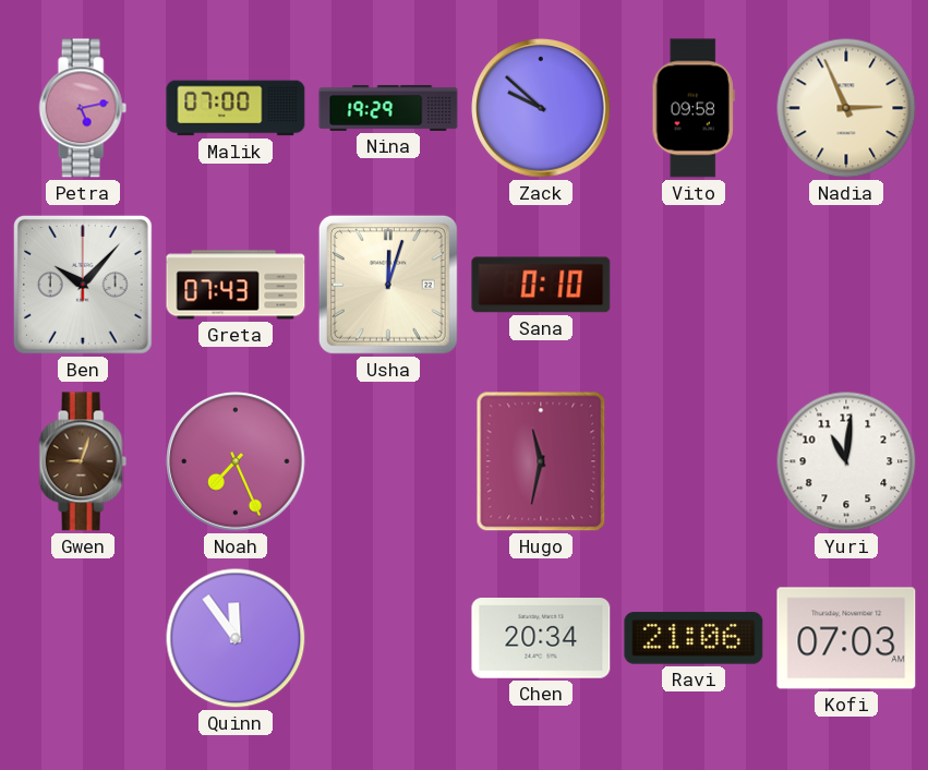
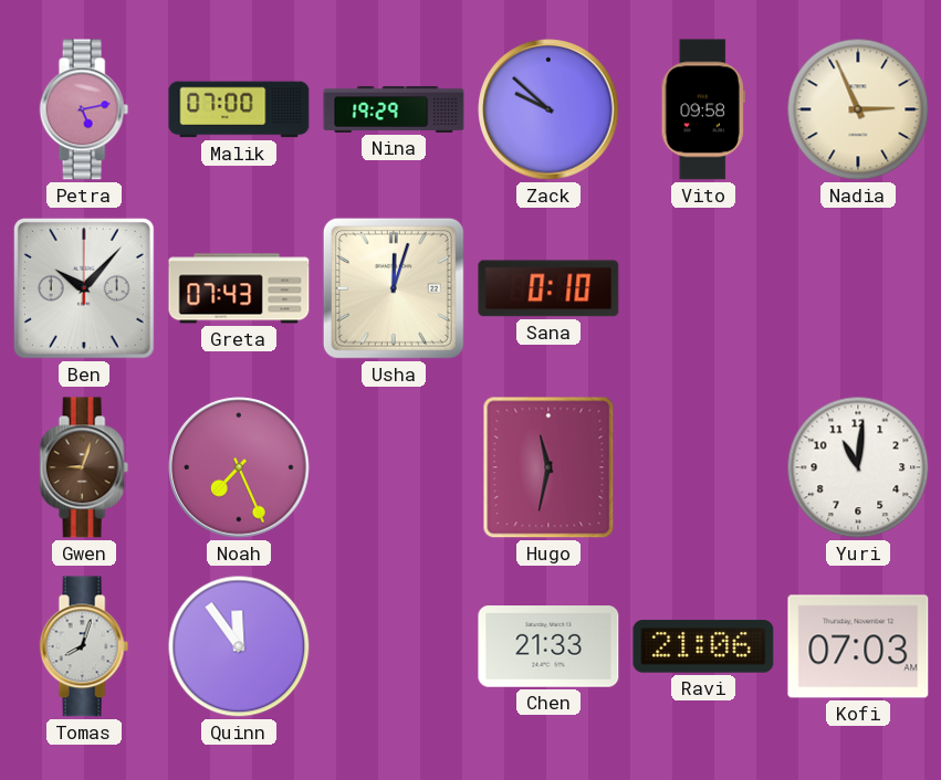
Tomas: none -> 8:03
Chen: 20:34 -> 21:33
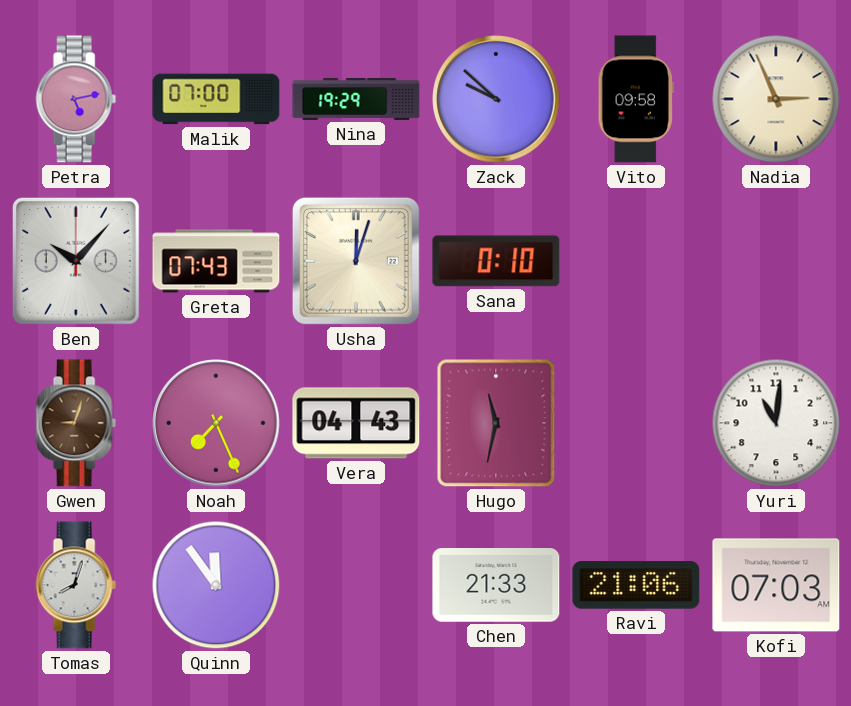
Vera: none -> 04:43
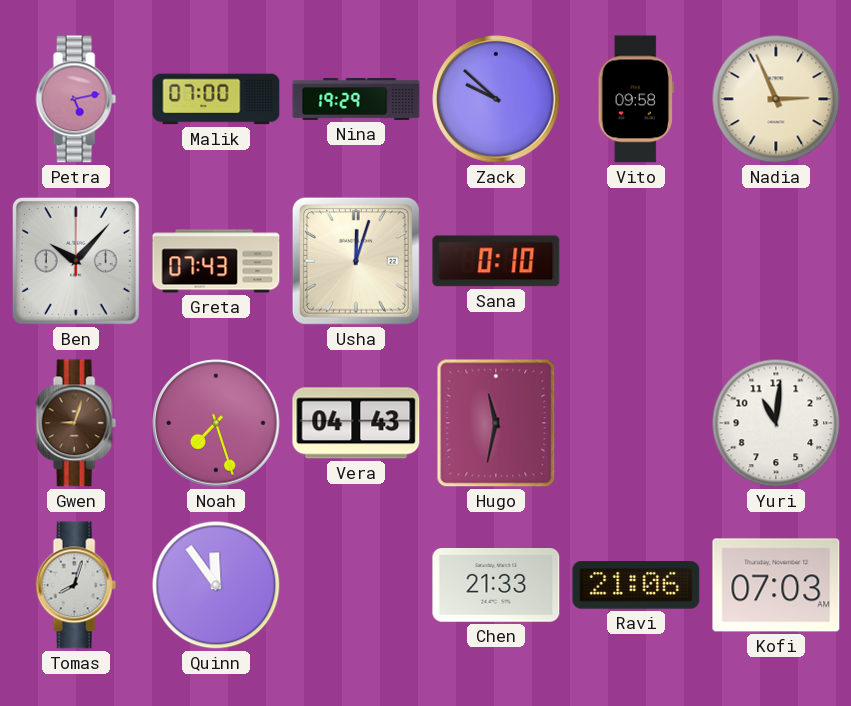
Noah: 7:26 -> 7:27
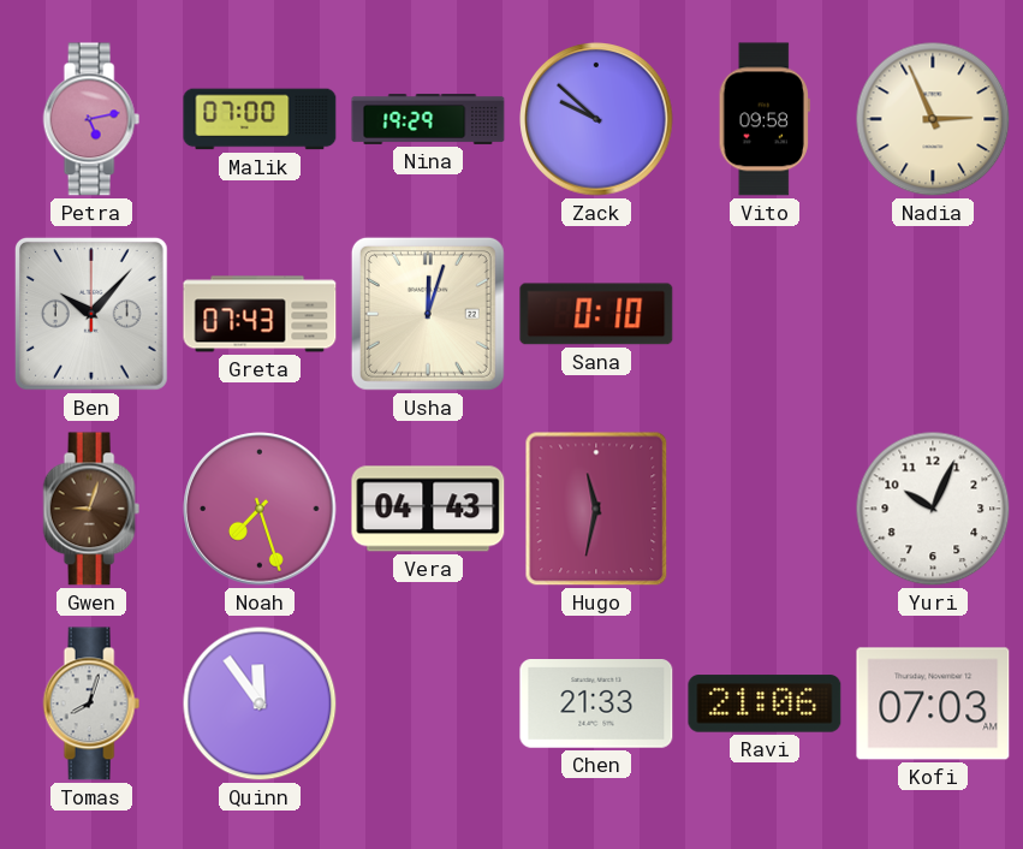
Yuri: 11:01 -> 10:04
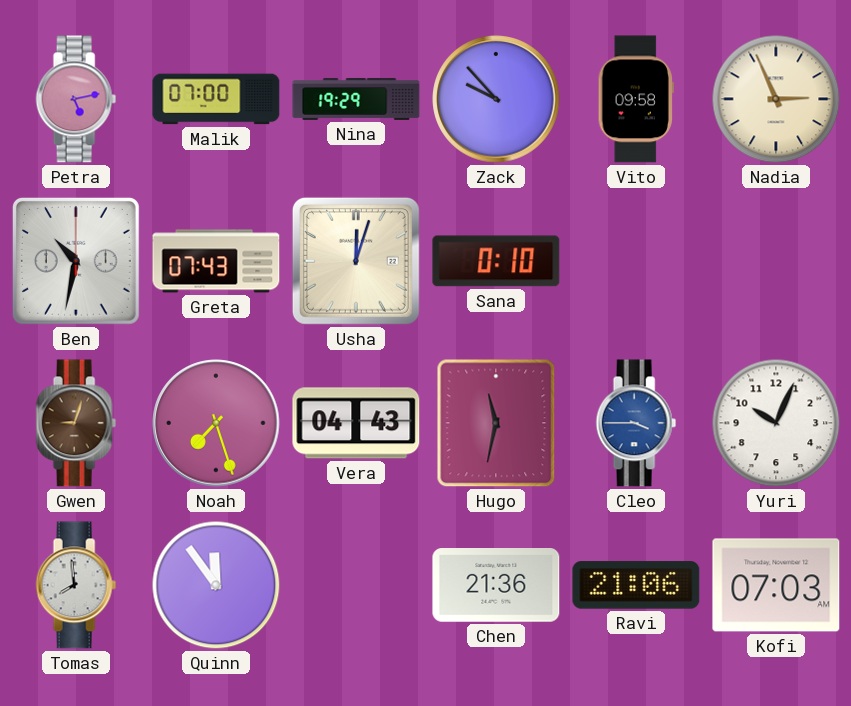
Zack: 9:52 -> 9:53
Ben: 10:07 -> 10:32
Cleo: none -> 3:45
Tomas: 8:03 -> 7:59
Chen: 21:33 -> 21:36
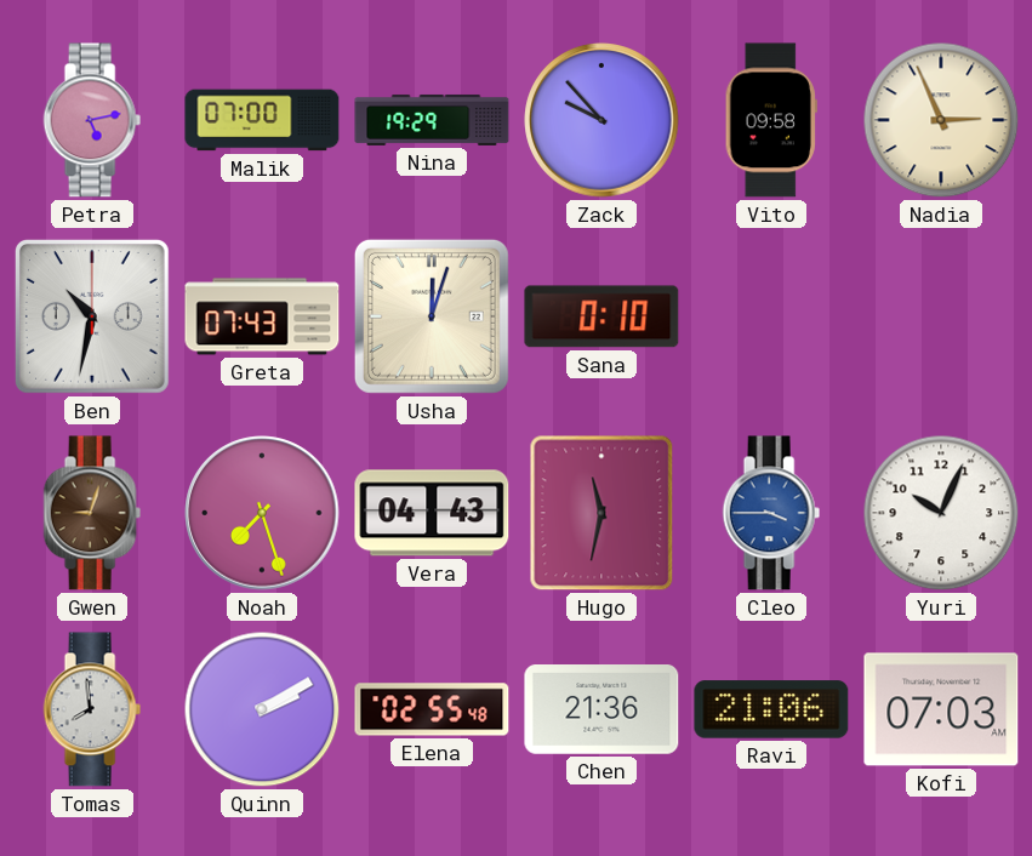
Quinn: 11:54 -> 2:10
Elena: none -> 02:55
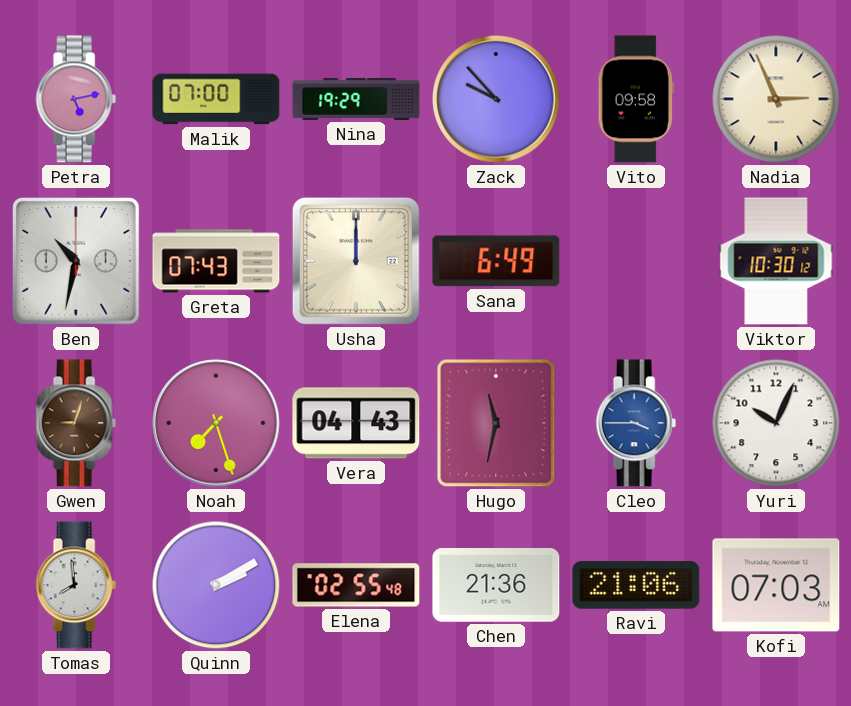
Usha: 12:03 -> 12:00
Sana: 0:10 -> 6:49
Viktor: none -> 10:30
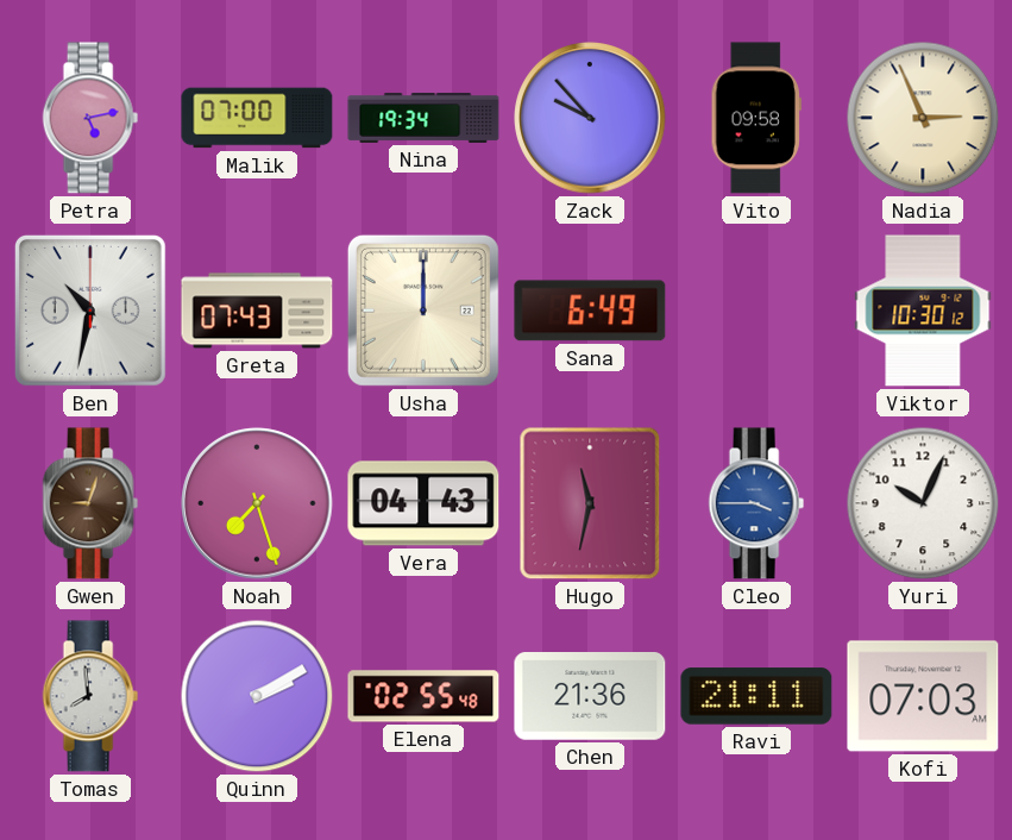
Nina: 19:29 -> 19:34
Ravi: 21:06 -> 21:11
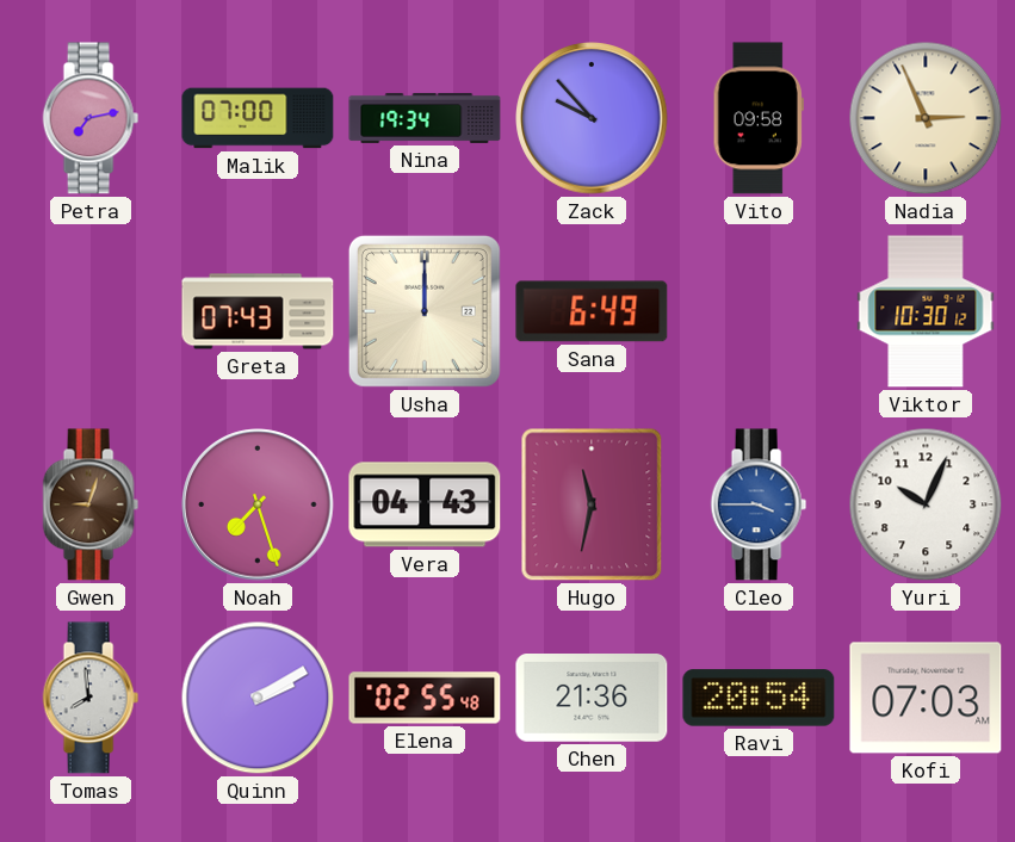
Petra: 5:13 -> 7:13
Ben: 10:32 -> none
Ravi: 21:11 -> 20:54
